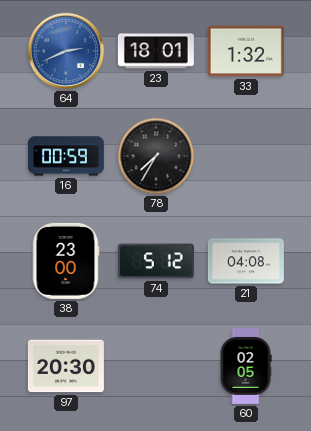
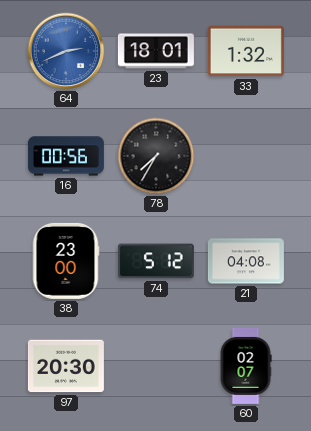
16: 00:59 -> 00:56
60: 02:05 -> 02:07
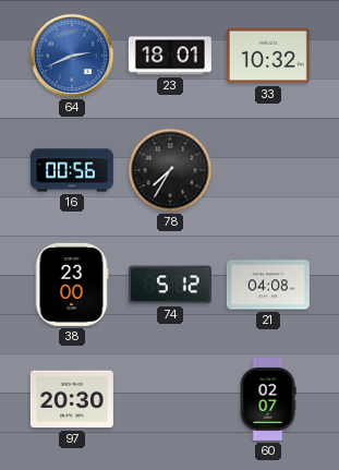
33: 1:32 -> 10:32
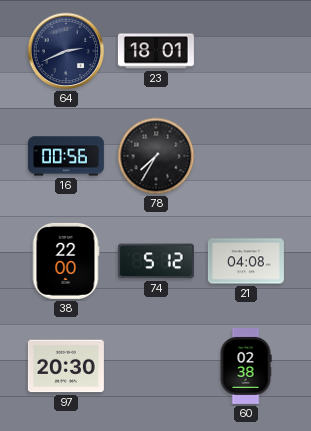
64 dial: blue -> navy
33: 10:32 -> none
38: 23:00 -> 22:00
60: 02:07 -> 02:38
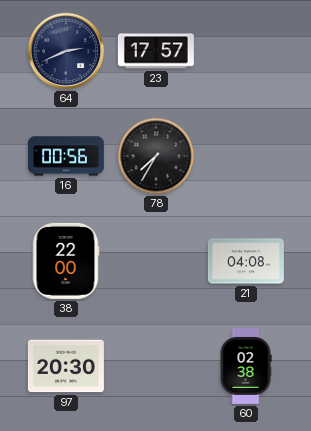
23: 18:01 -> 17:57
74: 5:12 -> none
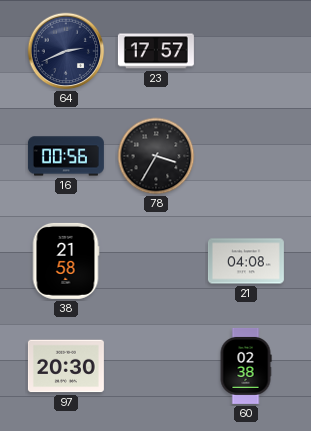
78: 7:35 -> 3:35
38: 22:00 -> 21:58
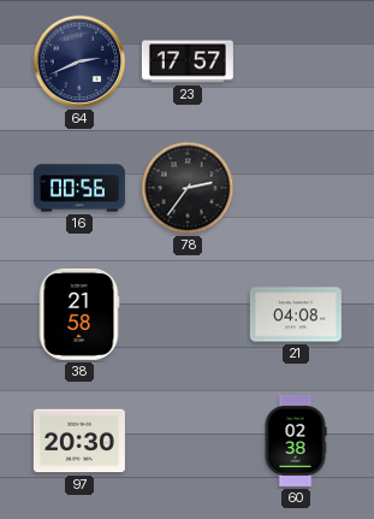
78: 3:35 -> 2:36
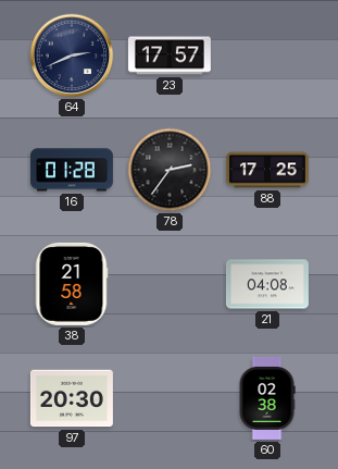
16: 00:56 -> 01:28
88: none -> 17:25
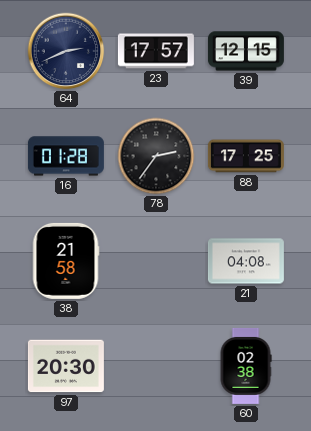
39: none -> 12:15
